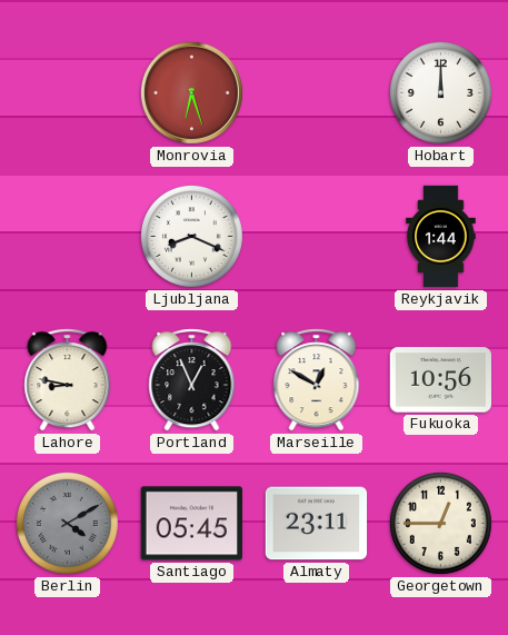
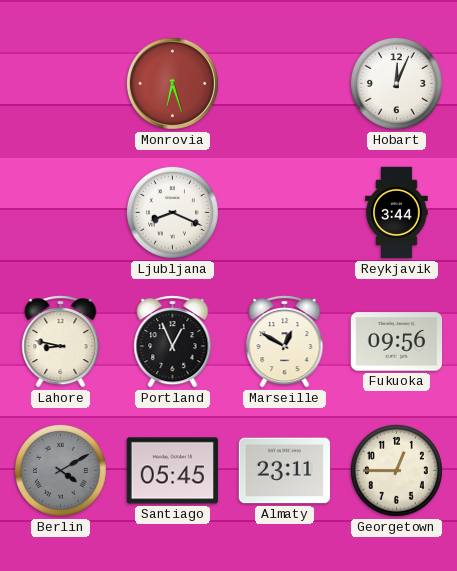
Hobart: 12:00 -> 12:04
Reykjavik: 1:44 -> 3:44
Fukuoka: 10:56 -> 09:56
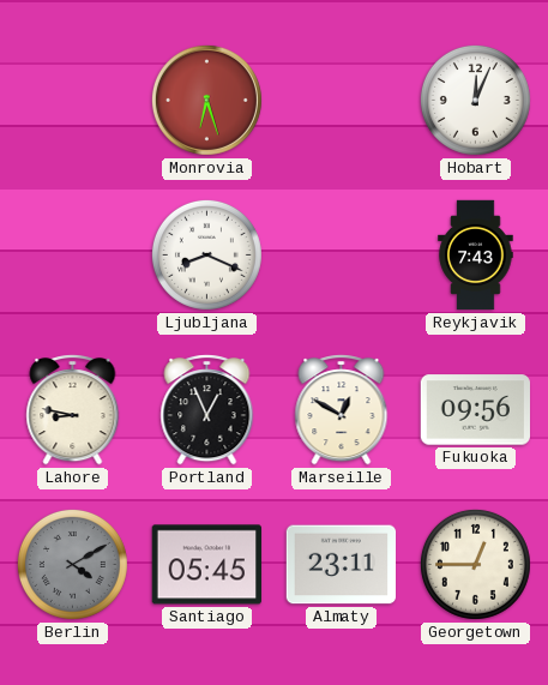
Reykjavik: 3:44 -> 7:43
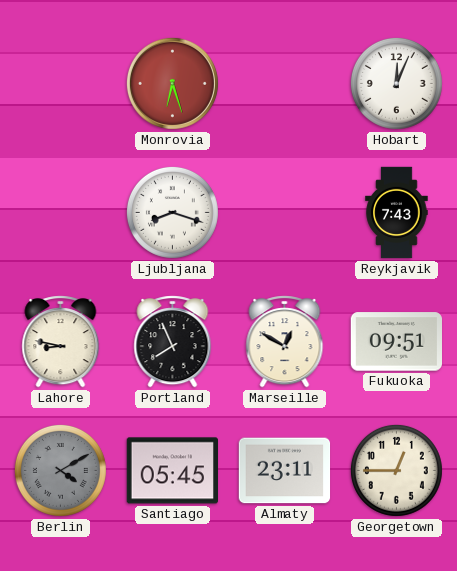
Ljubljana: 8:19 -> 8:18
Portland: 12:56 -> 7:56
Fukuoka: 09:56 -> 09:51
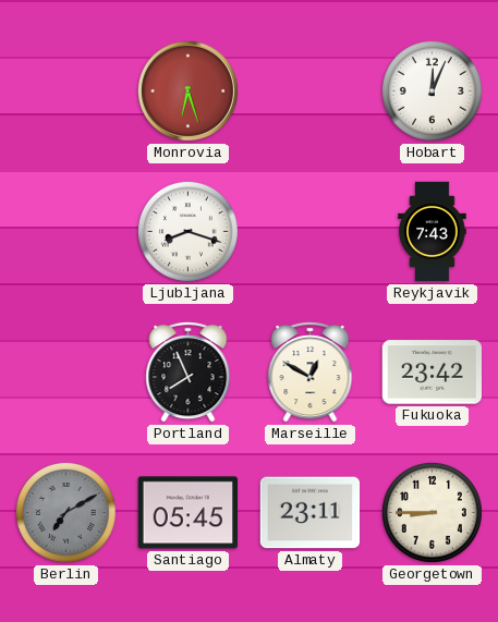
Lahore: 8:47 -> none
Fukuoka: 09:51 -> 23:42
Berlin: 4:10 -> 7:10
Georgetown: 12:45 -> 8:45
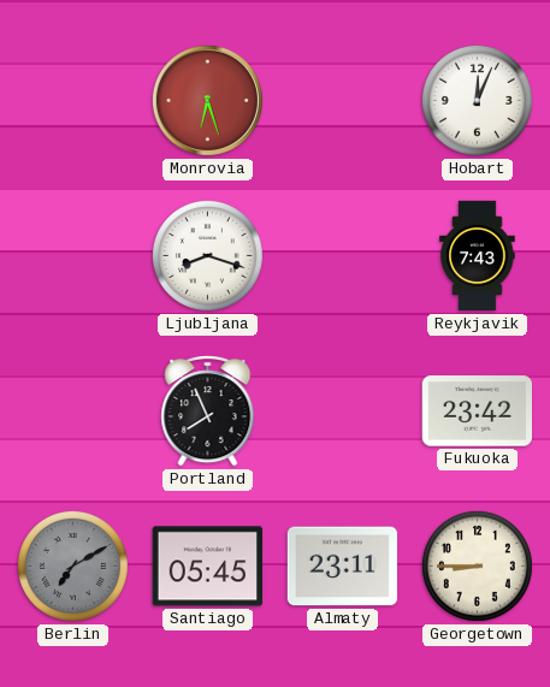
Marseille: 12:50 -> none
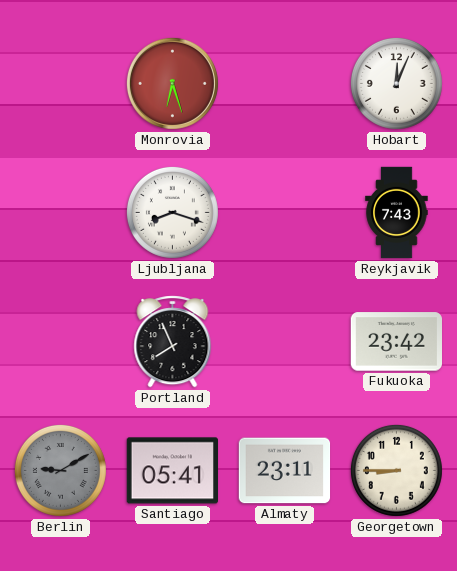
Berlin: 7:10 -> 9:10
Santiago: 05:45 -> 05:41
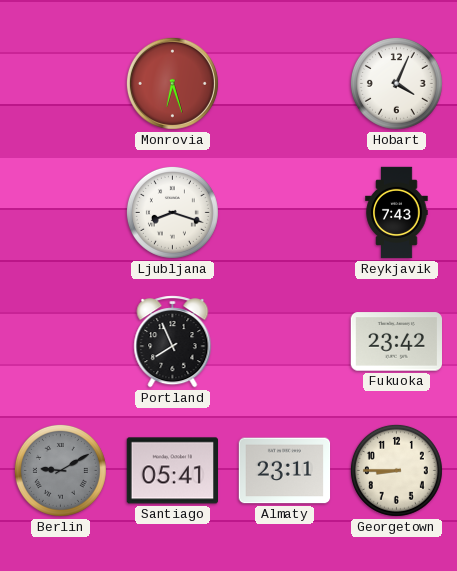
Hobart: 12:04 -> 4:04
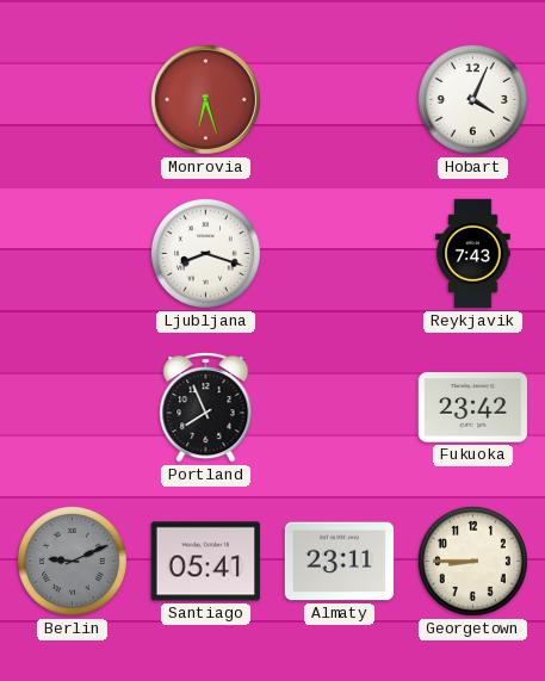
Berlin: 9:10 -> 9:11
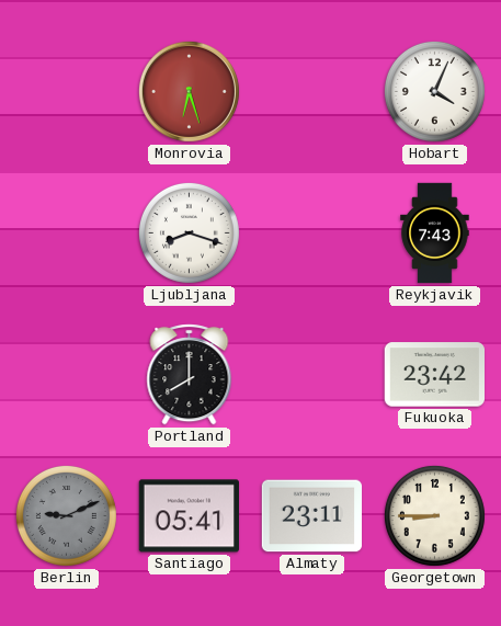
Portland: 7:56 -> 8:00
